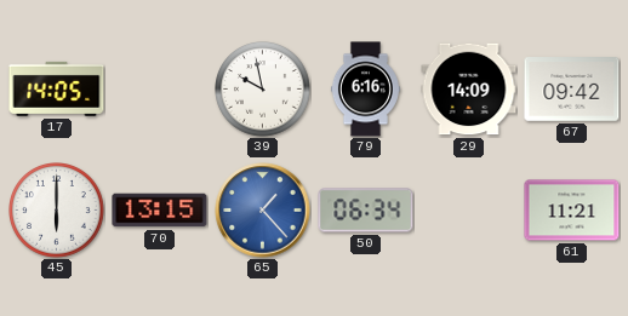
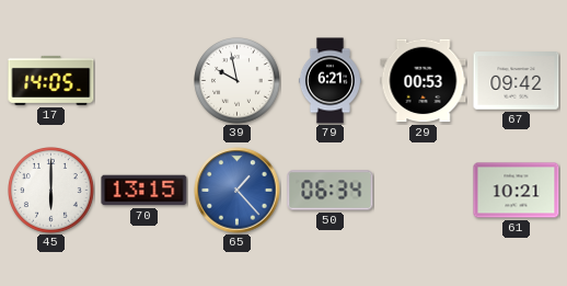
79: 6:16 -> 6:21
29: 14:09 -> 00:53
61: 11:21 -> 10:21
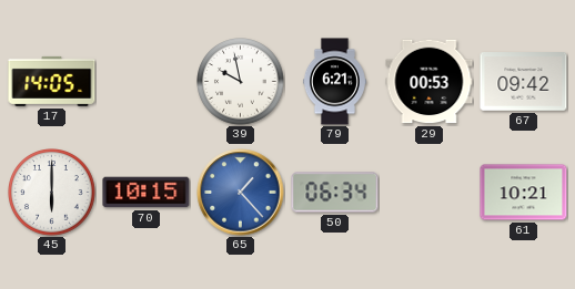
70: 13:15 -> 10:15
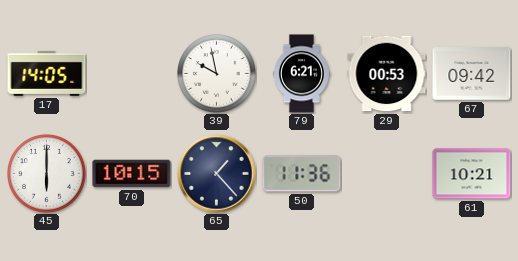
65 dial: blue -> navy
50: 06:34 -> 11:36
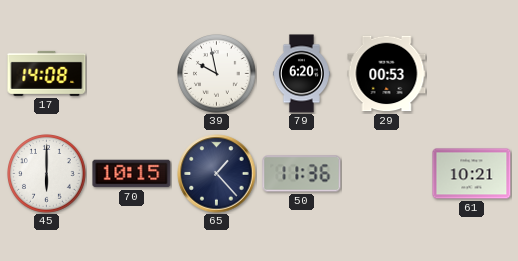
17: 14:05 -> 14:08
79: 6:21 -> 6:20
67: 09:42 -> none
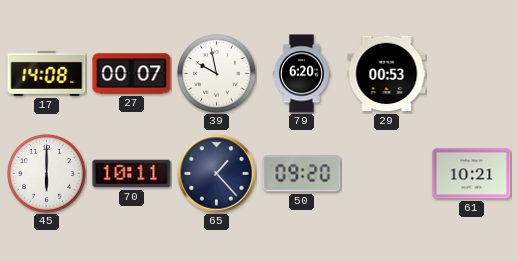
27: none -> 00:07
70: 10:15 -> 10:11
50: 11:36 -> 09:20
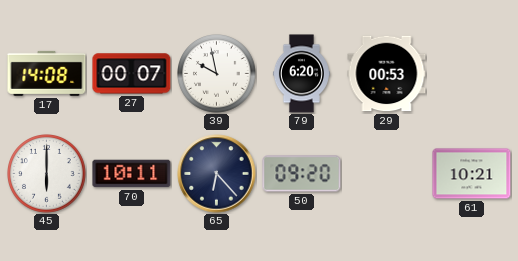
65: 1:23 -> 6:23
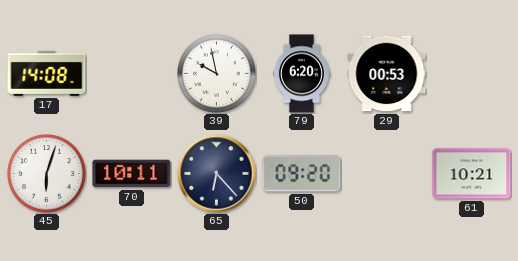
27: 00:07 -> none
45: 6:00 -> 6:03
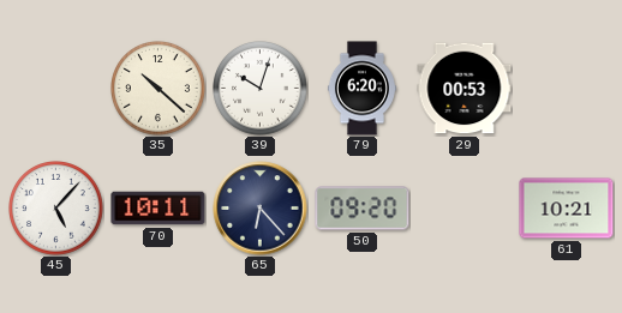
17: 14:08 -> none
35: none -> 10:22
39: 9:58 -> 10:03
45: 6:03 -> 5:07
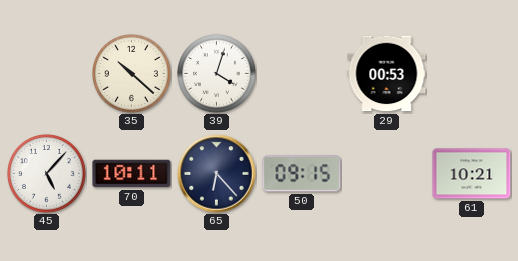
39: 10:03 -> 4:03
79: 6:20 -> none
50: 09:20 -> 09:15
